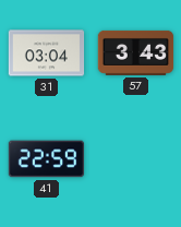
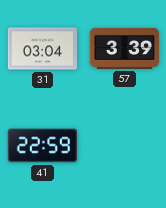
57: 3:43 -> 3:39
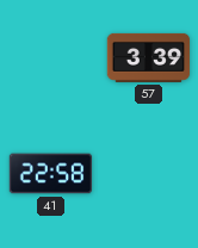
31: 03:04 -> none
41: 22:59 -> 22:58
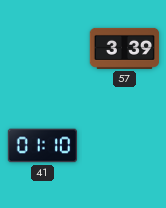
41: 22:58 -> 01:10
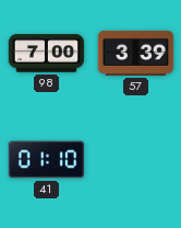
98: none -> 7:00
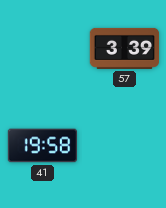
98: 7:00 -> none
41: 01:10 -> 19:58
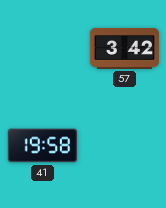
57: 3:39 -> 3:42
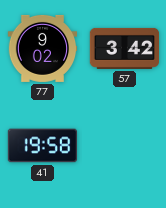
77: none -> 9:02
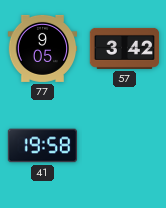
77: 9:02 -> 9:05
